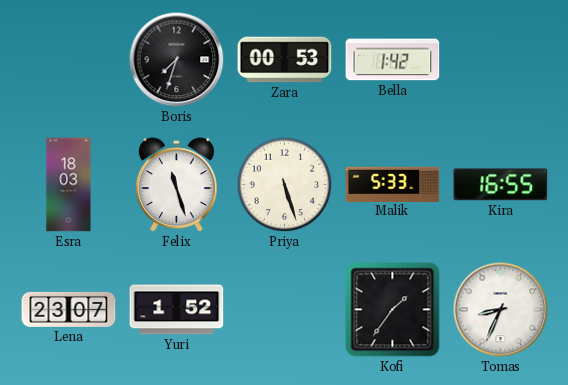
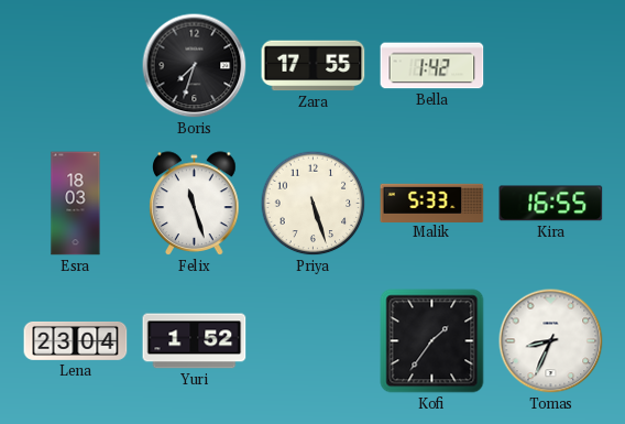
Zara: 00:53 -> 17:55
Lena: 23:07 -> 23:04
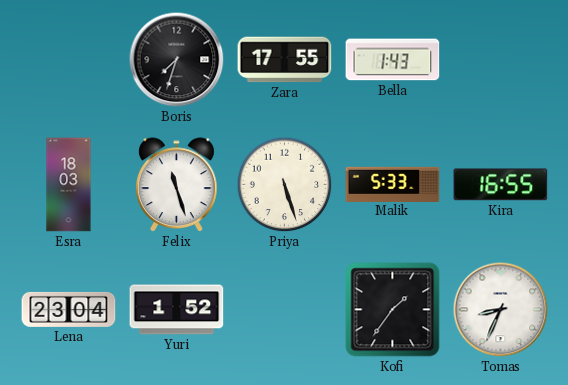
Bella: 1:42 -> 1:43
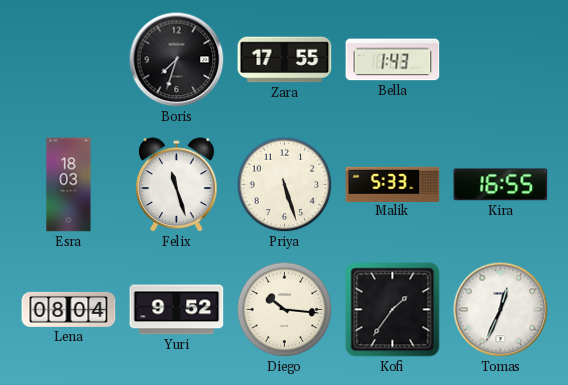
Lena: 23:04 -> 08:04
Yuri: 1:52 -> 9:52
Diego: none -> 10:16
Tomas: 8:34 -> 12:34
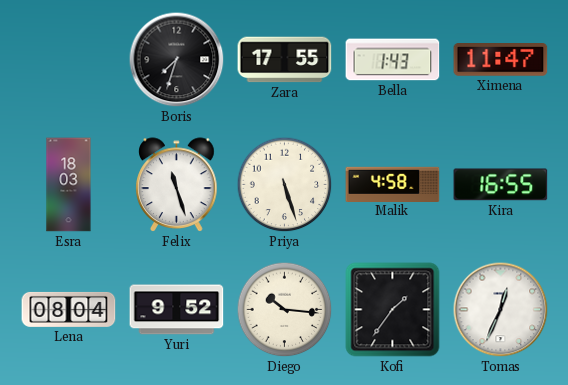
Ximena: none -> 11:47
Malik: 5:33 -> 4:58
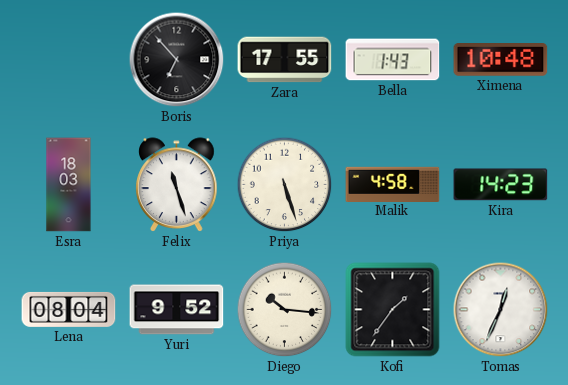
Boris: 7:33 -> 6:53
Ximena: 11:47 -> 10:48
Kira: 16:55 -> 14:23
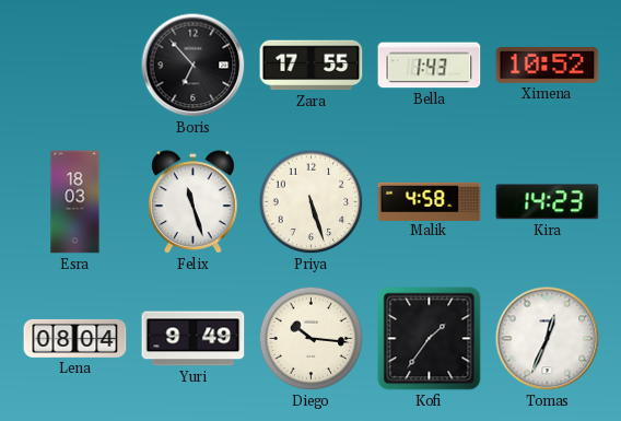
Ximena: 10:48 -> 10:52
Yuri: 9:52 -> 9:49
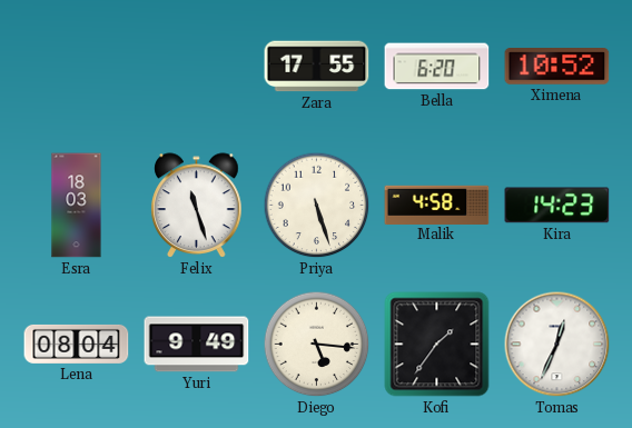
Boris: 6:53 -> none
Bella: 1:43 -> 6:20
Diego: 10:16 -> 5:16
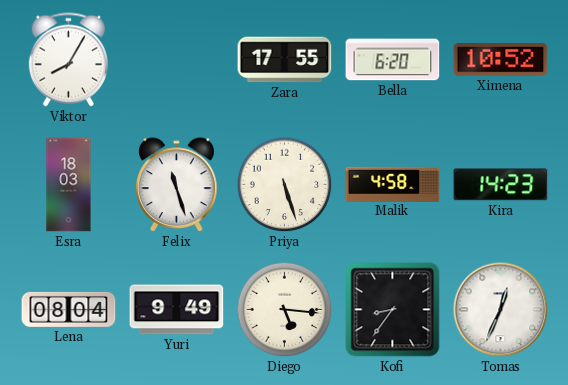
Viktor: none -> 8:05
Kofi: 1:36 -> 8:36
